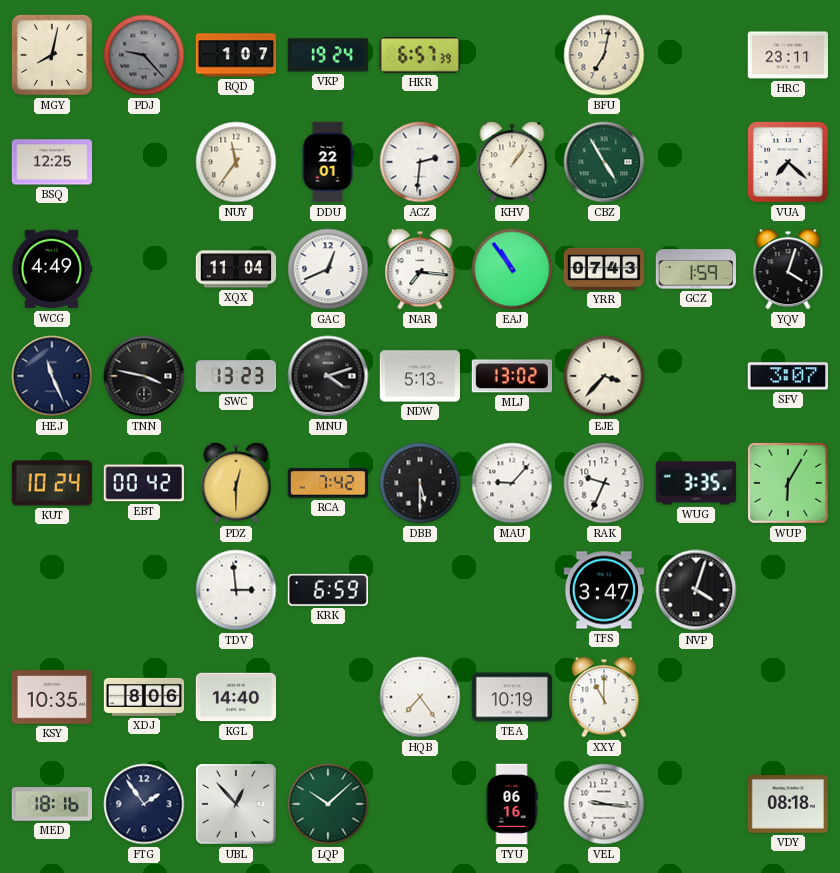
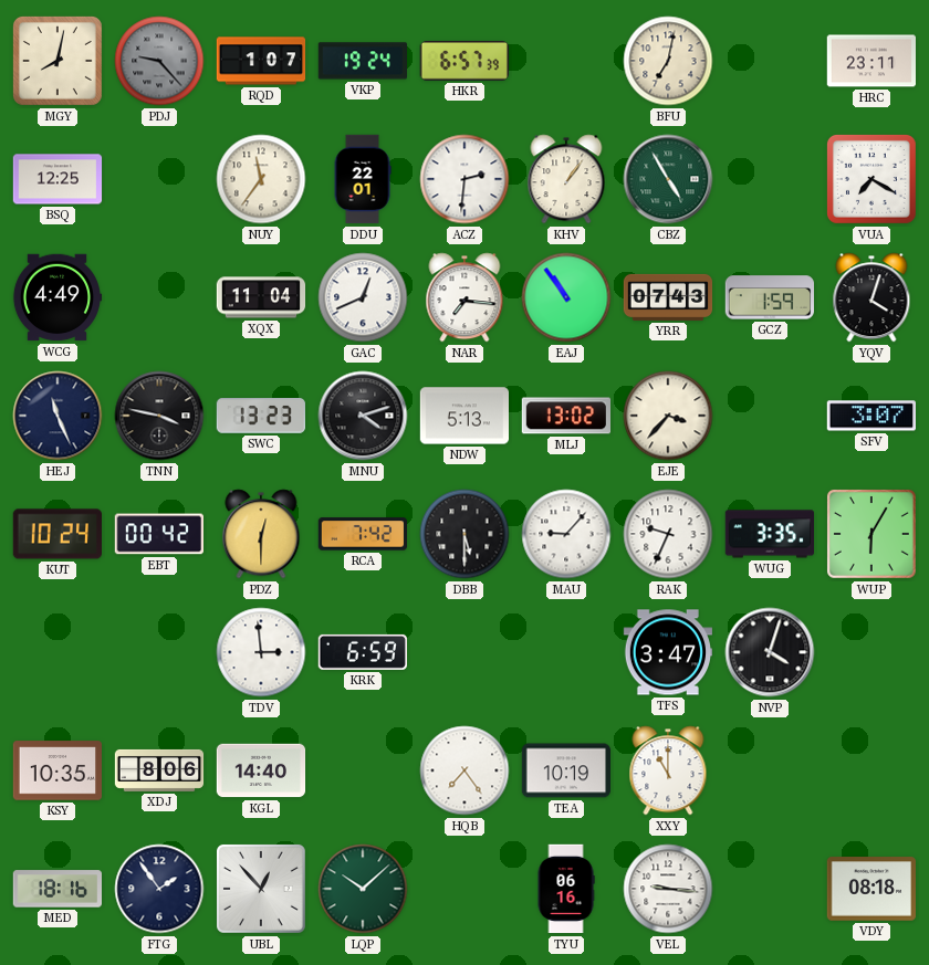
VUA: 7:22 -> 7:20
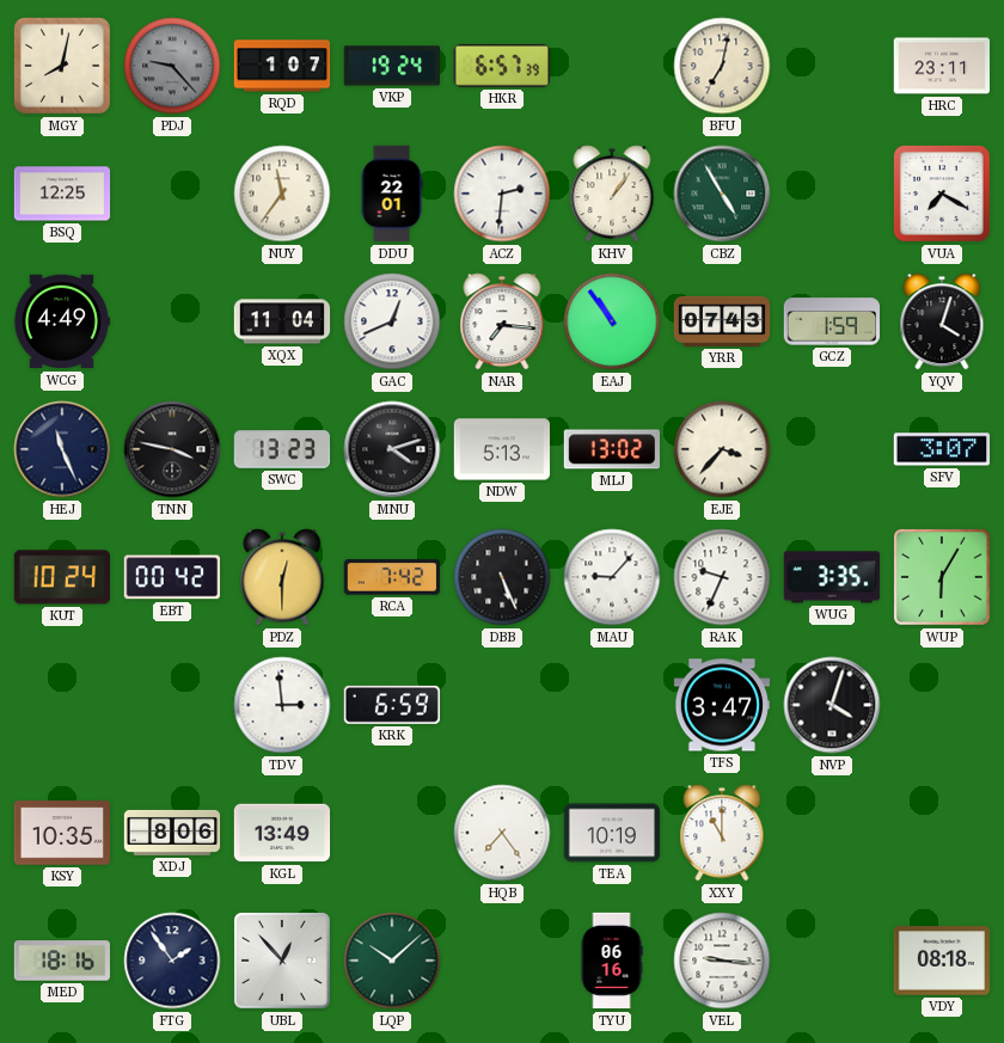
DBB: 5:30 -> 5:26
KGL: 14:40 -> 13:49
